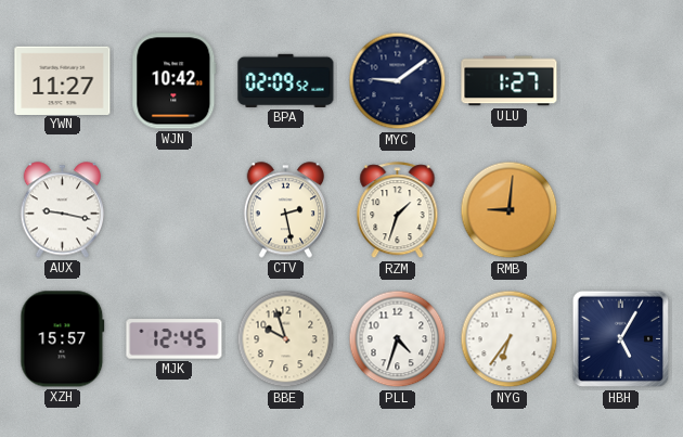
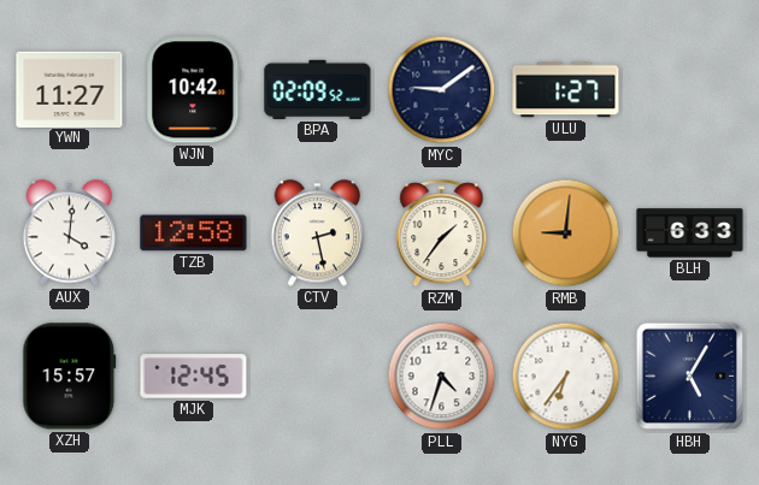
AUX: 9:17 -> 4:01
TZB: none -> 12:58
RZM: 1:33 -> 1:36
BLH: none -> 6:33
BBE: 9:57 -> none
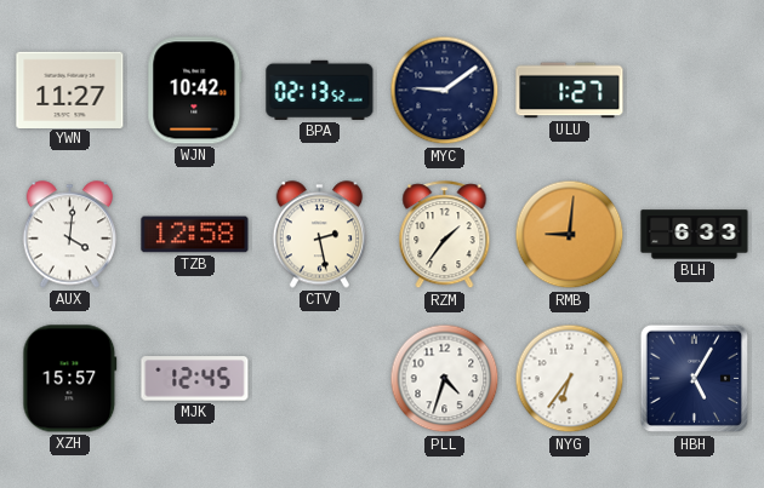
BPA: 02:09 -> 02:13
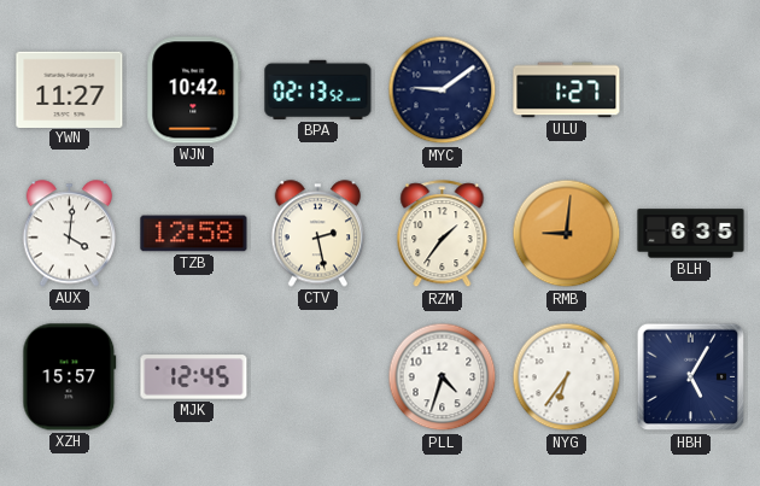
BLH: 6:33 -> 6:35
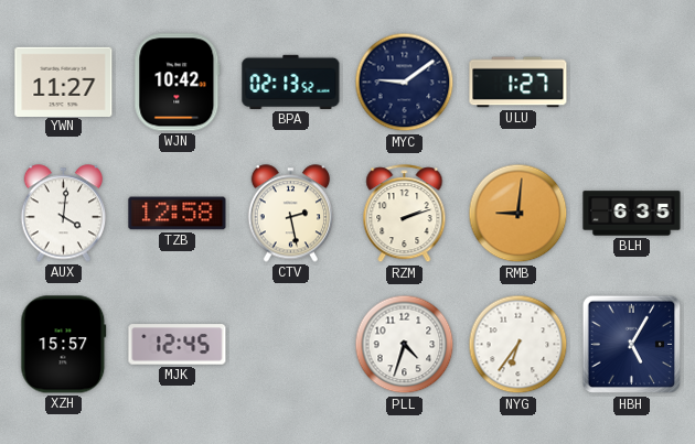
RZM: 1:36 -> 2:12
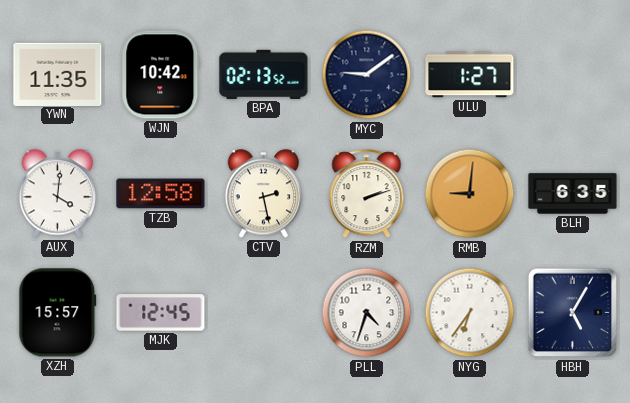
YWN: 11:27 -> 11:35
